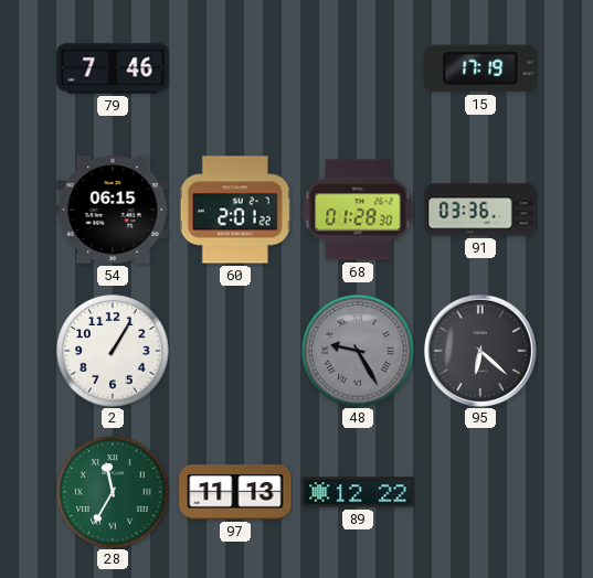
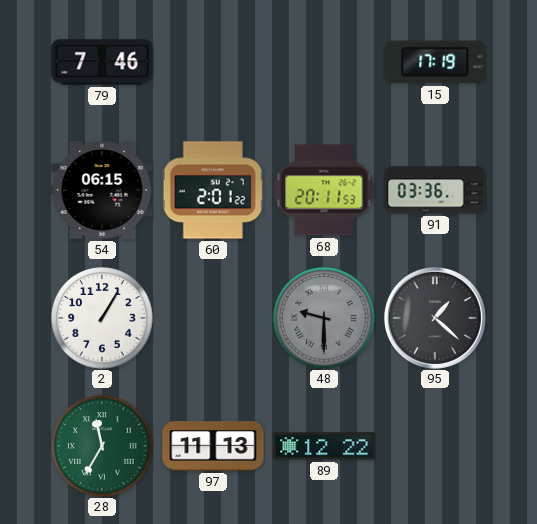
68: 01:28 -> 20:11
48: 9:25 -> 9:30
95: 6:22 -> 1:22
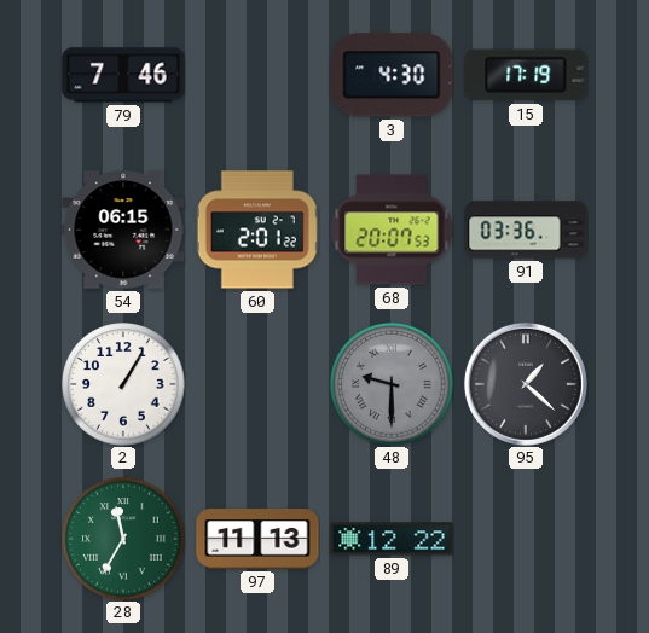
3: none -> 4:30
68: 20:11 -> 20:07
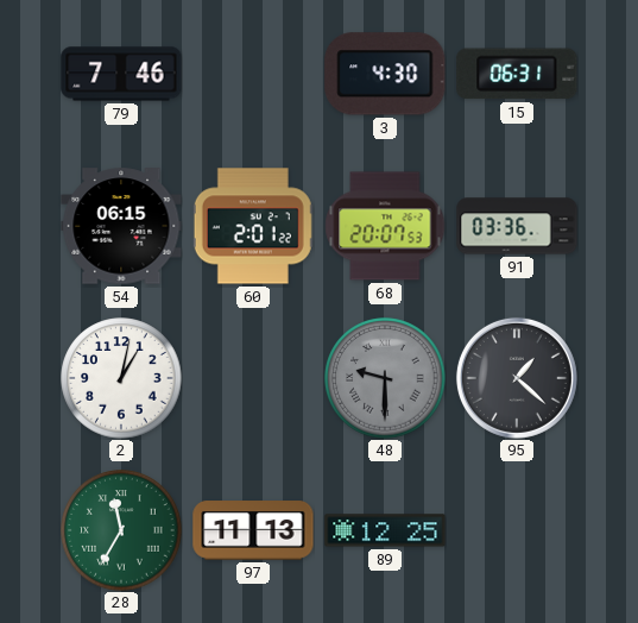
15: 17:19 -> 06:31
2: 1:05 -> 1:02
89: 12:22 -> 12:25
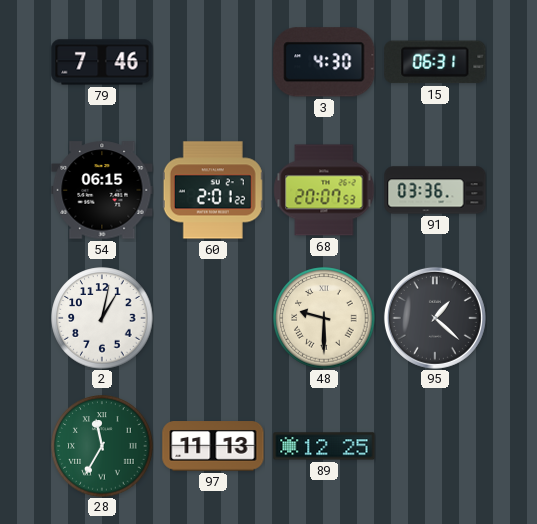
48 dial: grey -> cream
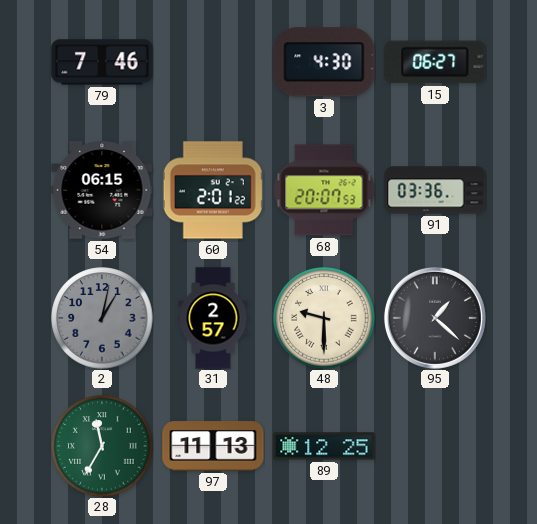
15: 06:31 -> 06:27
2 dial: white -> grey
31: none -> 2:57
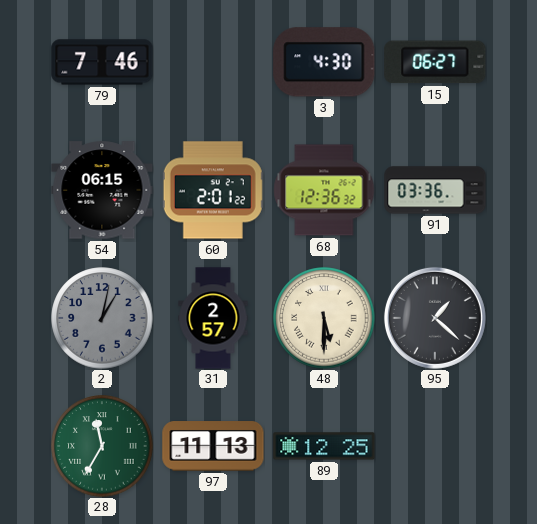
68: 20:07 -> 12:36
48: 9:30 -> 5:30
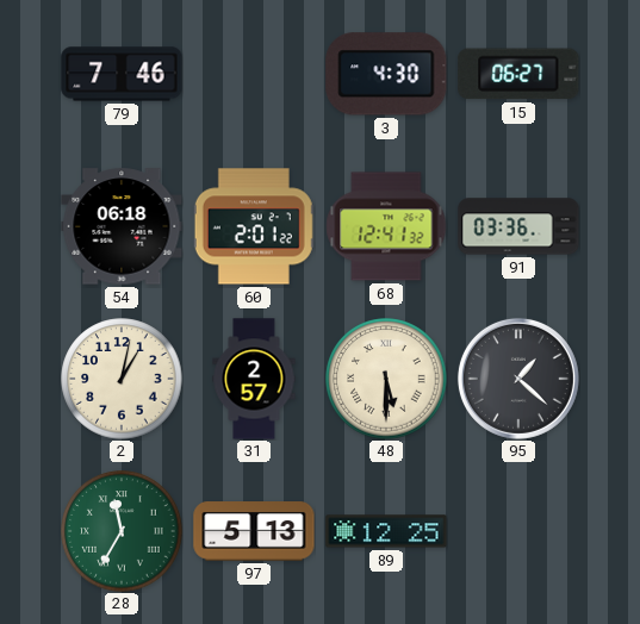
54: 06:15 -> 06:18
68: 12:36 -> 12:41
2 dial: grey -> cream
97: 11:13 -> 5:13
